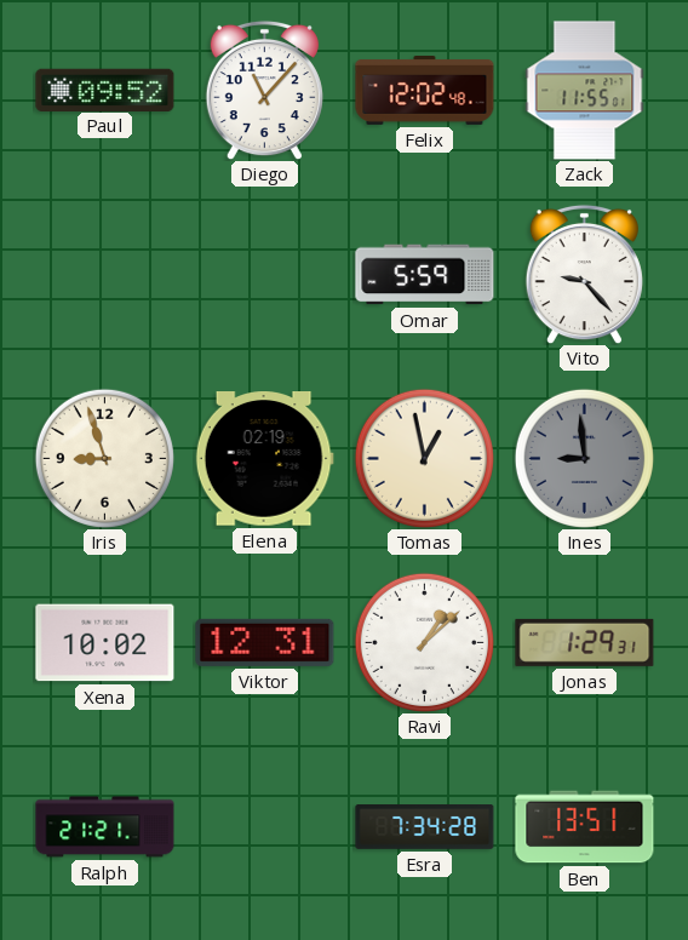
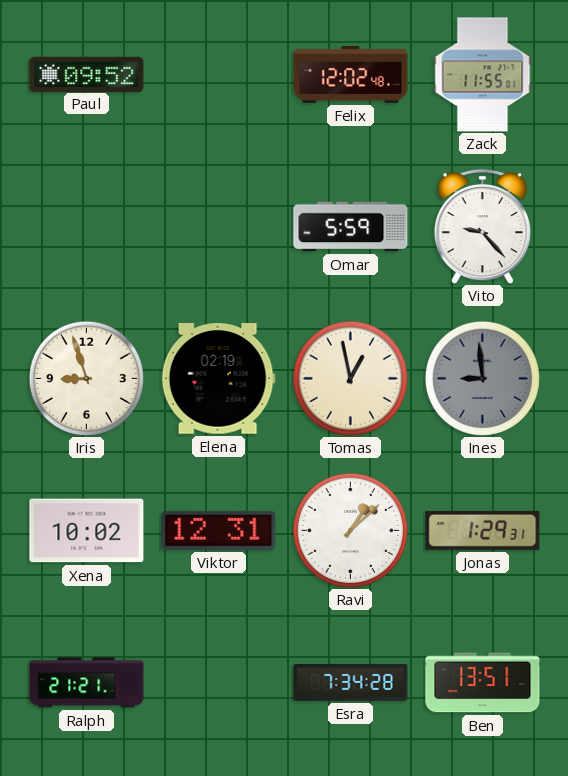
Diego: 11:07 -> none
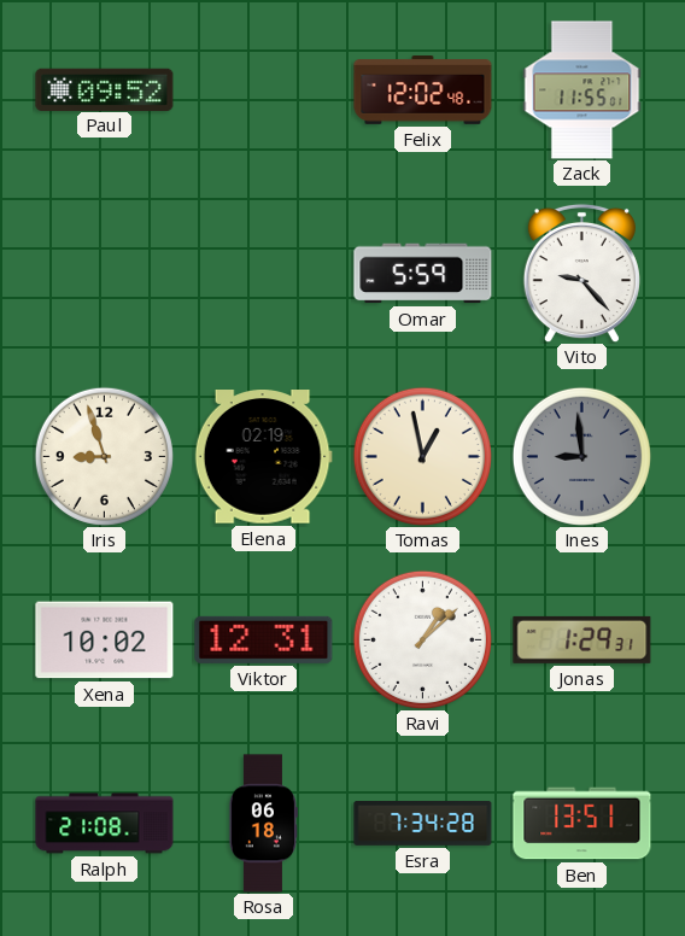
Ralph: 21:21 -> 21:08
Rosa: none -> 06:18
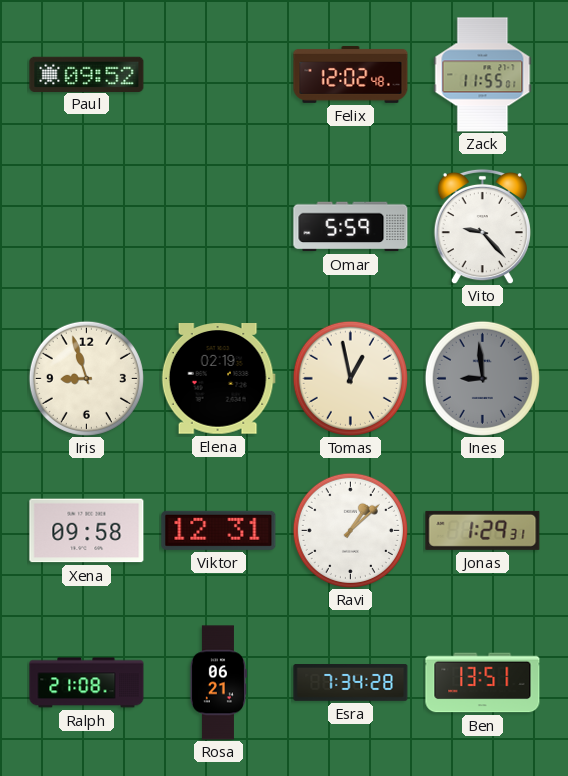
Xena: 10:02 -> 09:58
Rosa: 06:18 -> 06:21
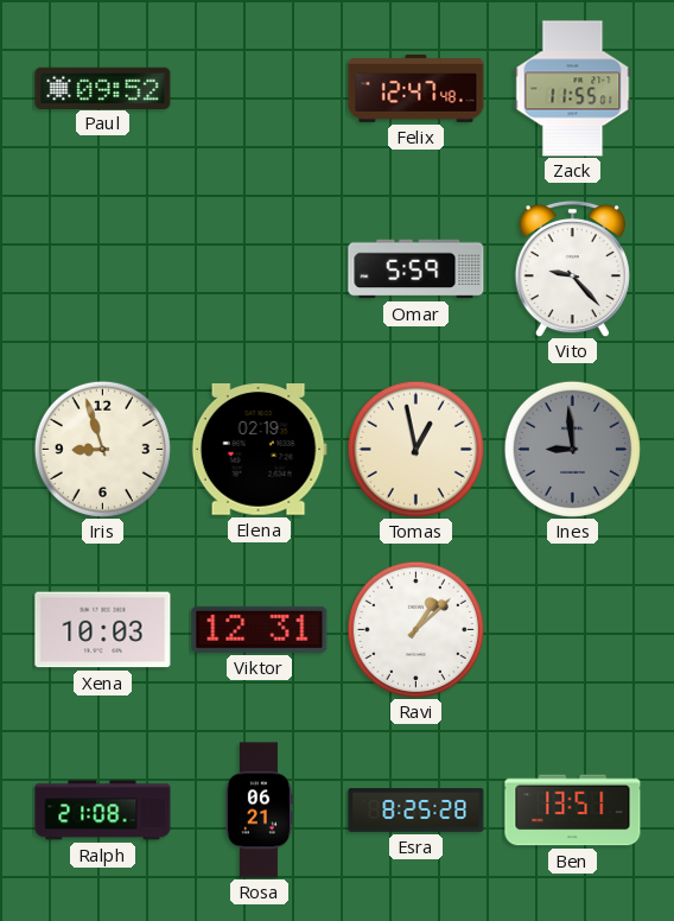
Felix: 12:02 -> 12:47
Xena: 09:58 -> 10:03
Jonas: 1:29 -> none
Esra: 7:34 -> 8:25
